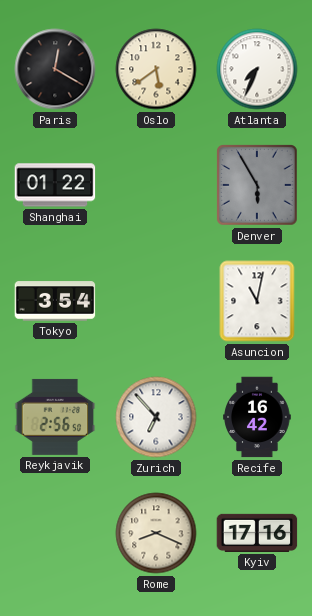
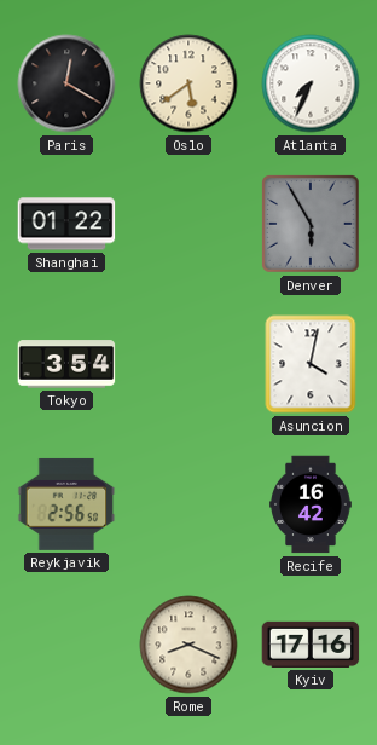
Asuncion: 11:02 -> 4:02
Zurich: 6:53 -> none
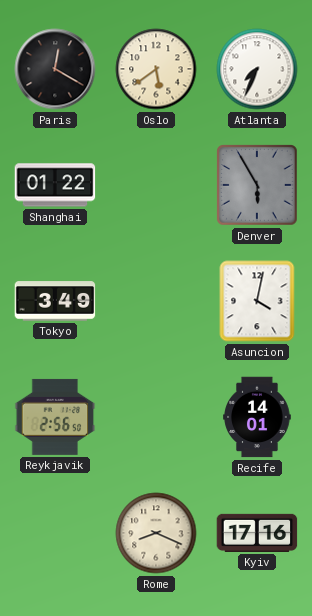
Tokyo: 3:54 -> 3:49
Recife: 16:42 -> 14:01
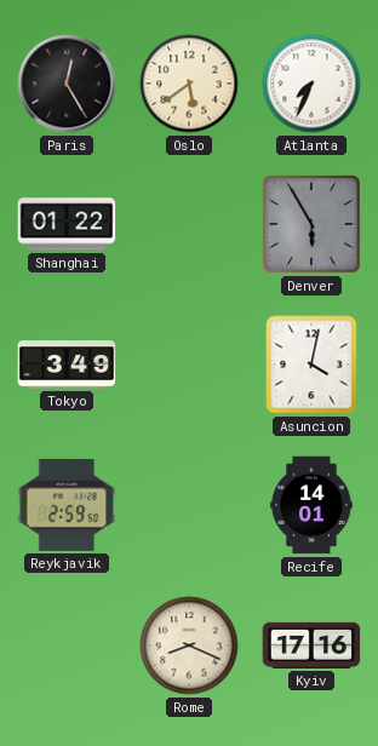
Paris: 12:20 -> 12:25
Reykjavik: 2:56 -> 2:59
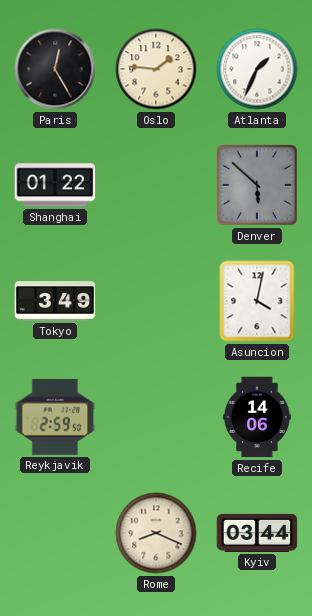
Oslo: 5:39 -> 1:46
Atlanta: 7:34 -> 1:34
Denver: 5:55 -> 5:52
Recife: 14:01 -> 14:06
Kyiv: 17:16 -> 03:44
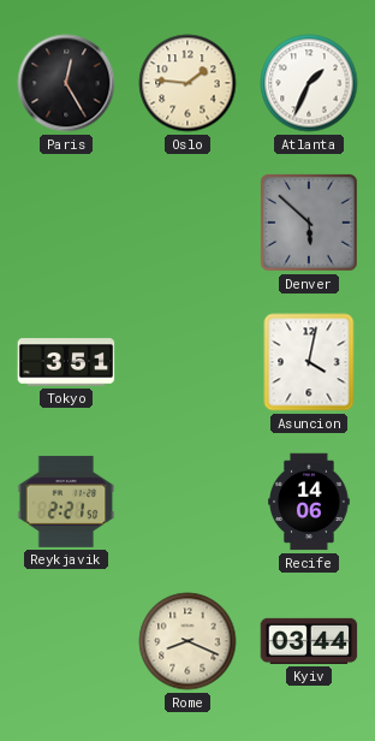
Shanghai: 01:22 -> none
Tokyo: 3:49 -> 3:51
Reykjavik: 2:59 -> 2:21
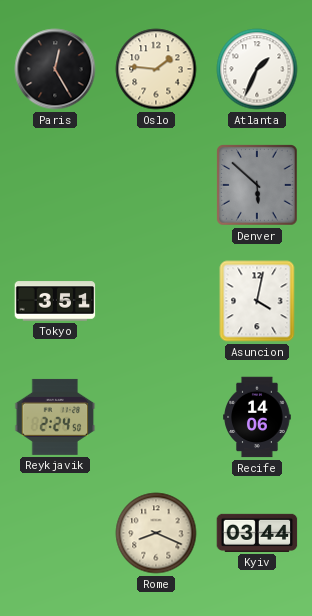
Reykjavik: 2:21 -> 2:24
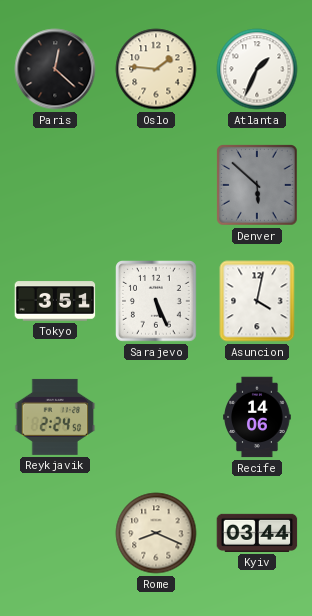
Paris: 12:25 -> 12:22
Sarajevo: none -> 5:26
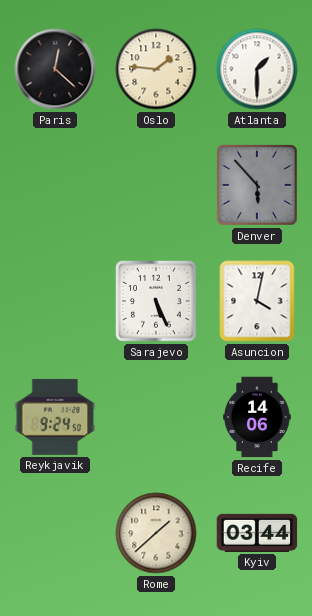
Atlanta: 1:34 -> 1:30
Denver: 5:52 -> 5:53
Tokyo: 3:51 -> none
Reykjavik: 2:24 -> 9:24
Rome: 8:19 -> 1:38
